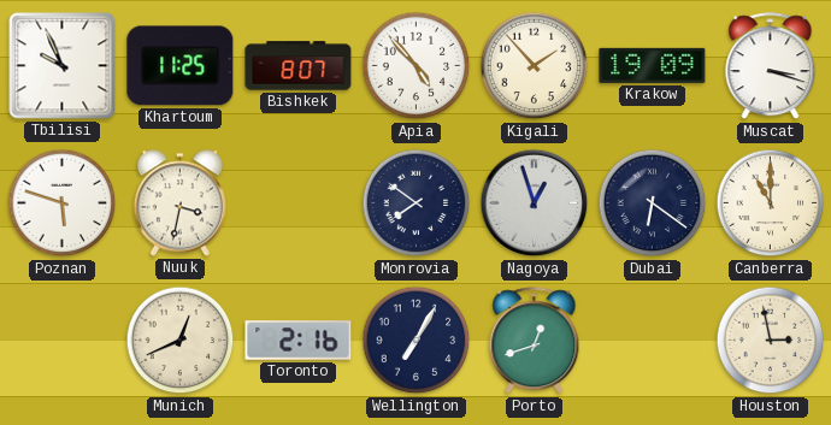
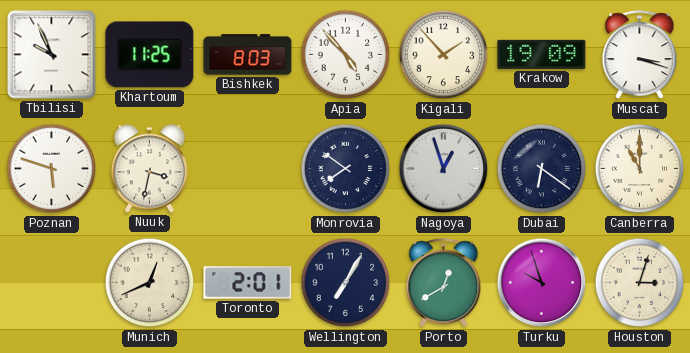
Bishkek: 8:07 -> 8:03
Toronto: 2:16 -> 2:01
Porto: 12:42 -> 12:40
Turku: none -> 9:57
Houston: 2:58 -> 3:03
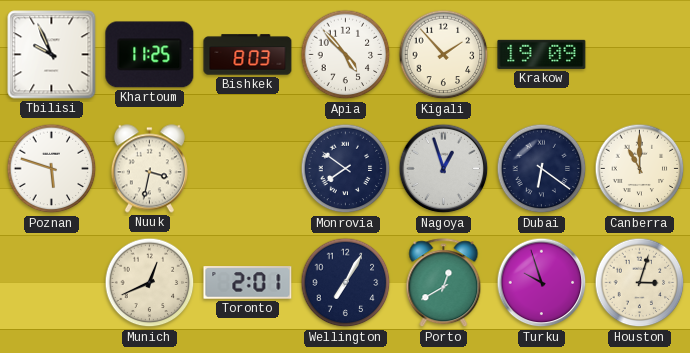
Muscat: 3:18 -> none
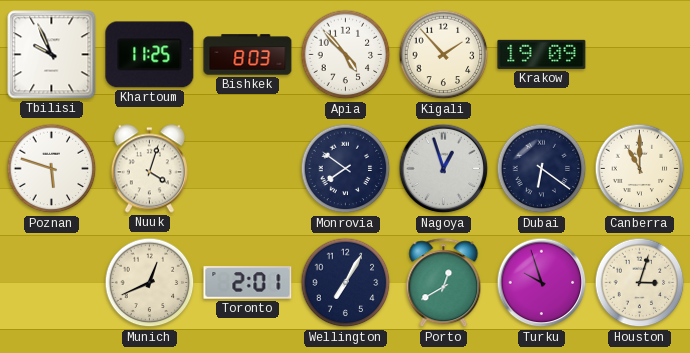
Nuuk: 3:32 -> 4:03
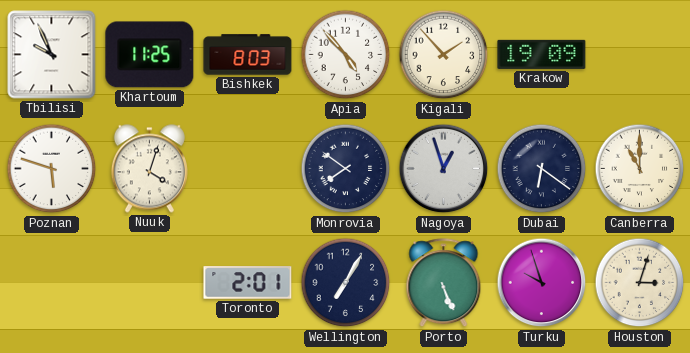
Munich: 12:41 -> none
Porto: 12:40 -> 5:26
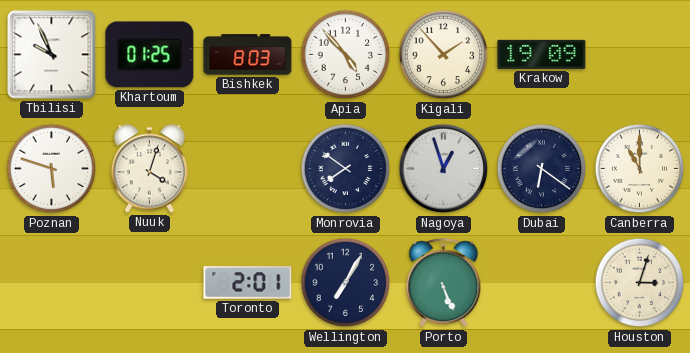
Khartoum: 11:25 -> 01:25
Turku: 9:57 -> none
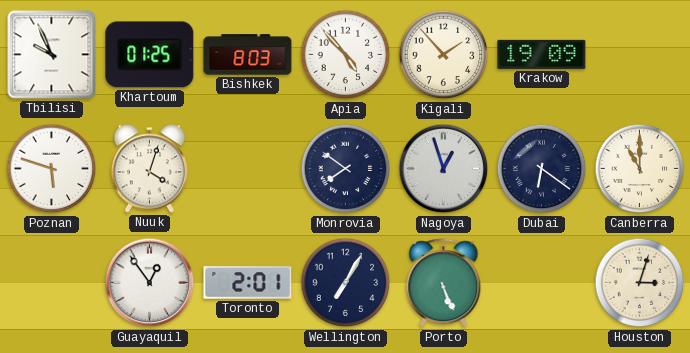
Guayaquil: none -> 12:54
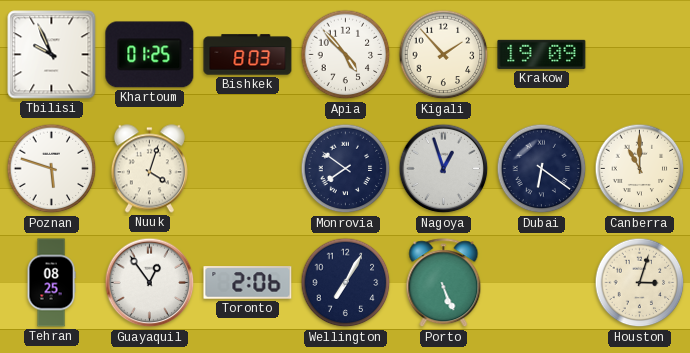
Tehran: none -> 08:25
Toronto: 2:01 -> 2:06
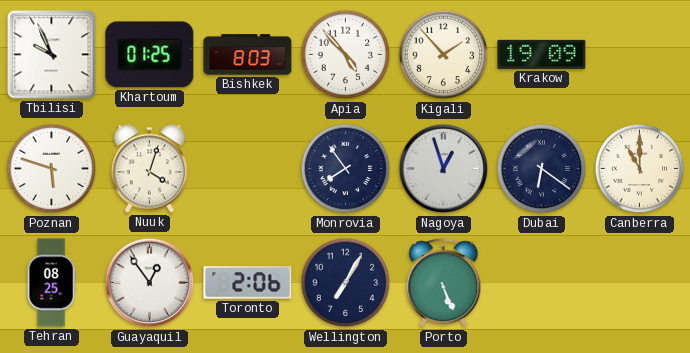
Monrovia: 7:51 -> 7:54
Houston: 3:03 -> none
